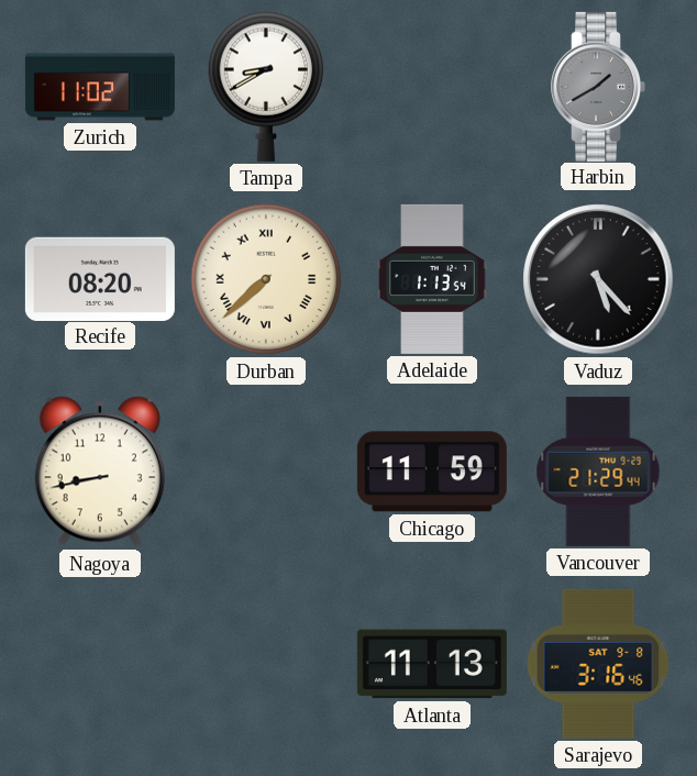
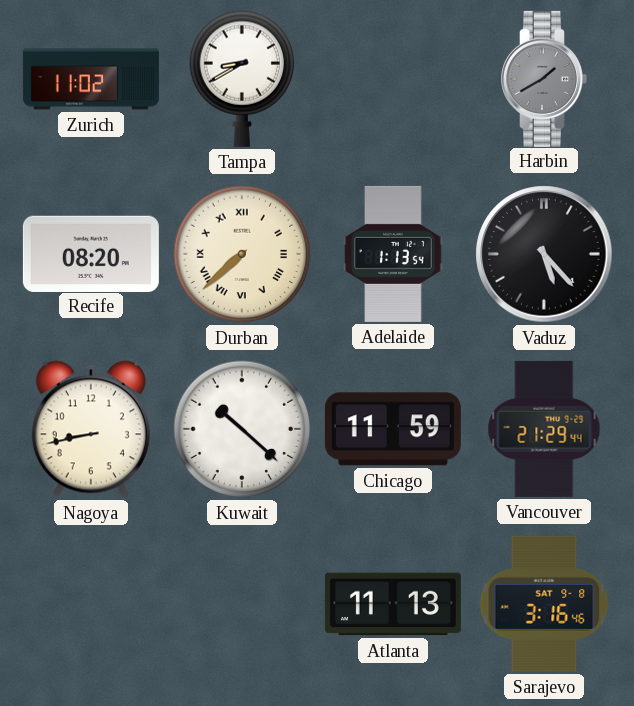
Kuwait: none -> 10:22
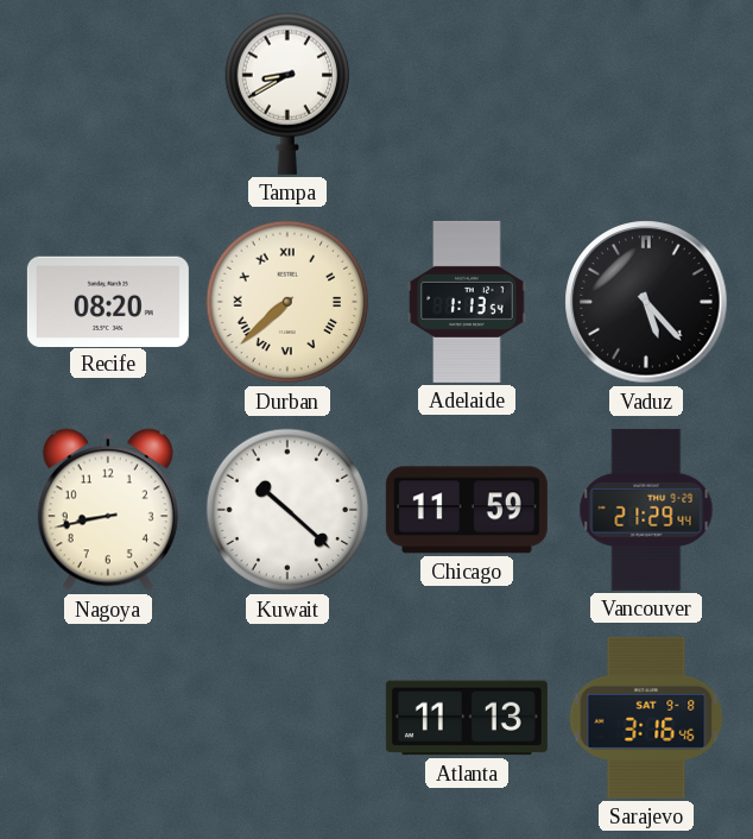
Zurich: 11:02 -> none
Harbin: 1:40 -> none
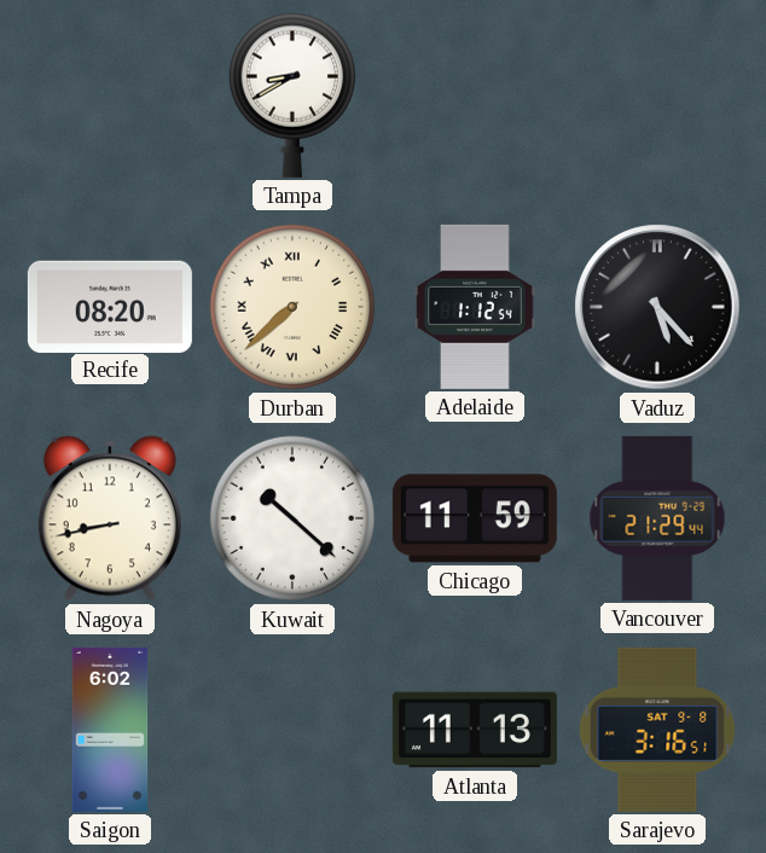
Adelaide: 1:13 -> 1:12
Saigon: none -> 6:02
Sarajevo: 3:16:46 -> 3:16:51
